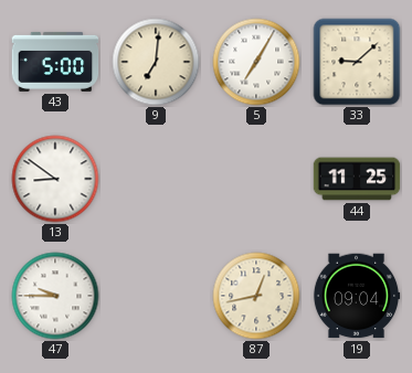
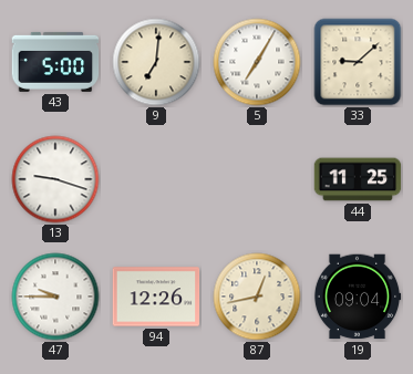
13: 8:51 -> 9:18
94: none -> 12:26
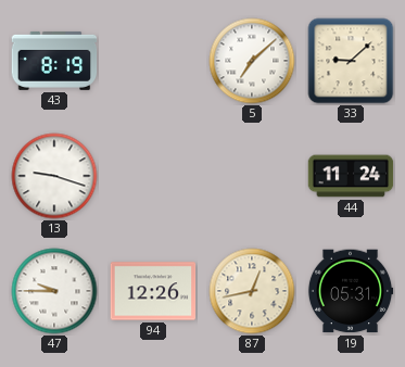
43: 5:00 -> 8:19
9: 7:01 -> none
5: 7:05 -> 7:08
44: 11:25 -> 11:24
19: 09:04 -> 05:31
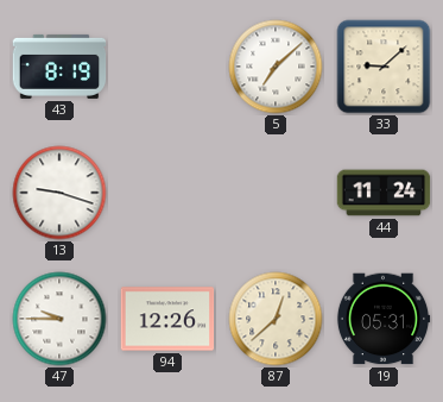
87: 12:43 -> 12:38
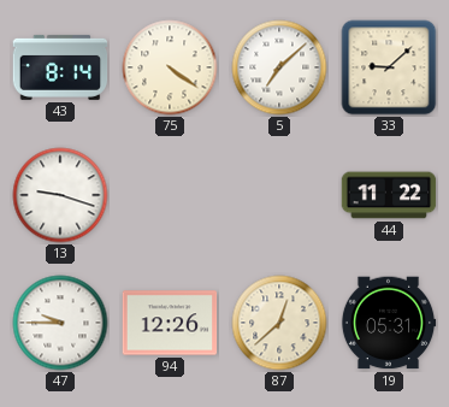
43: 8:19 -> 8:14
75: none -> 4:21
44: 11:24 -> 11:22
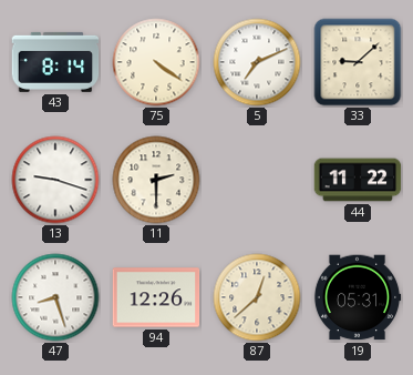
5: 7:08 -> 7:11
11: none -> 2:30
47: 9:45 -> 8:27
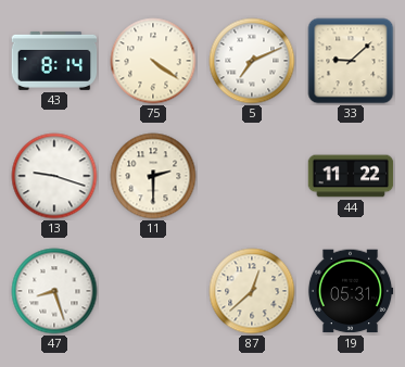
94: 12:26 -> none
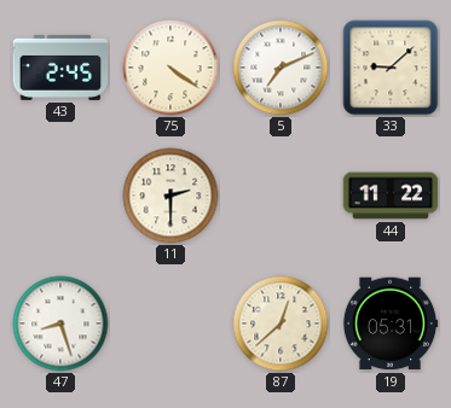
43: 8:14 -> 2:45
13: 9:18 -> none
